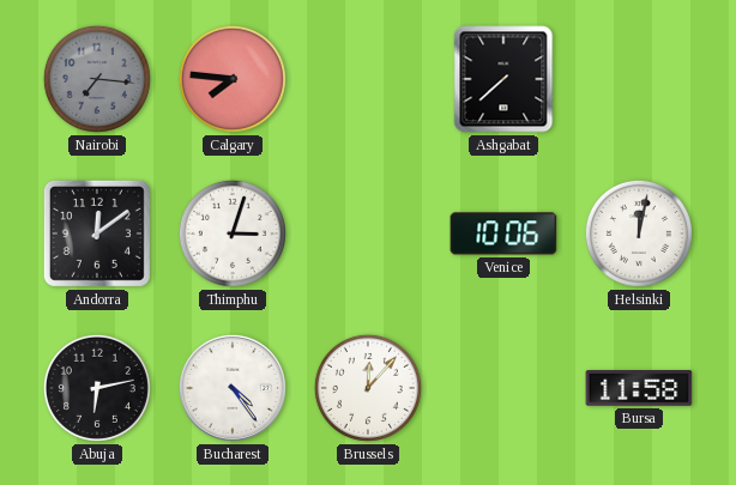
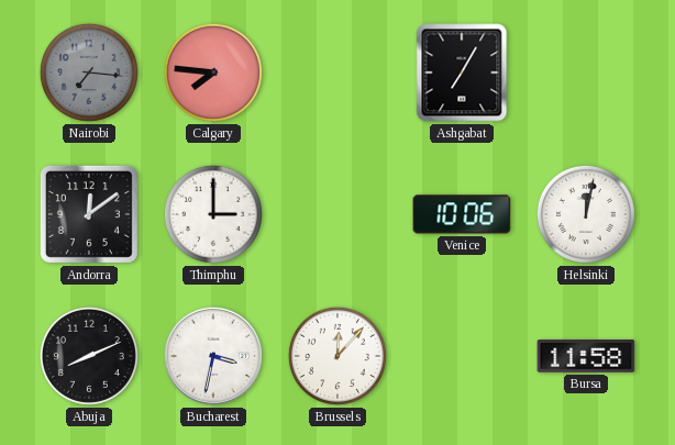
Ashgabat: 7:38 -> 7:05
Thimphu: 3:03 -> 3:00
Abuja: 6:13 -> 8:11
Bucharest: 4:24 -> 3:32
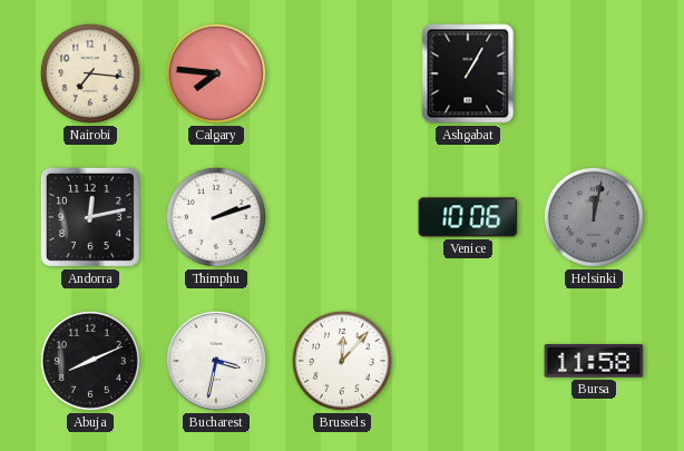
Nairobi dial: grey -> cream
Ashgabat: 7:05 -> 1:05
Andorra: 12:09 -> 12:13
Thimphu: 3:00 -> 2:12
Helsinki dial: white -> grey
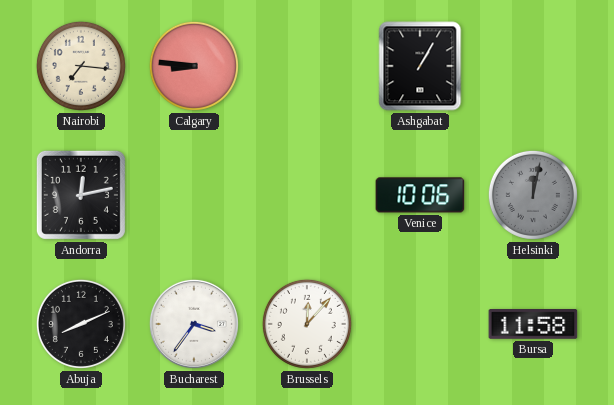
Calgary: 7:46 -> 8:46
Thimphu: 2:12 -> none
Bucharest: 3:32 -> 3:36
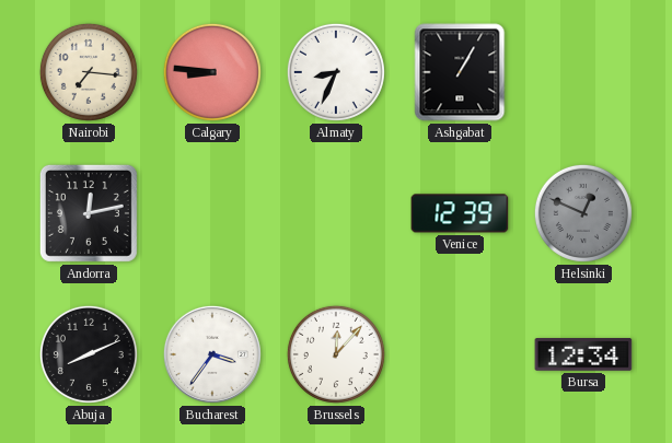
Almaty: none -> 8:34
Venice: 10:06 -> 12:39
Helsinki: 12:02 -> 12:49
Bursa: 11:58 -> 12:34
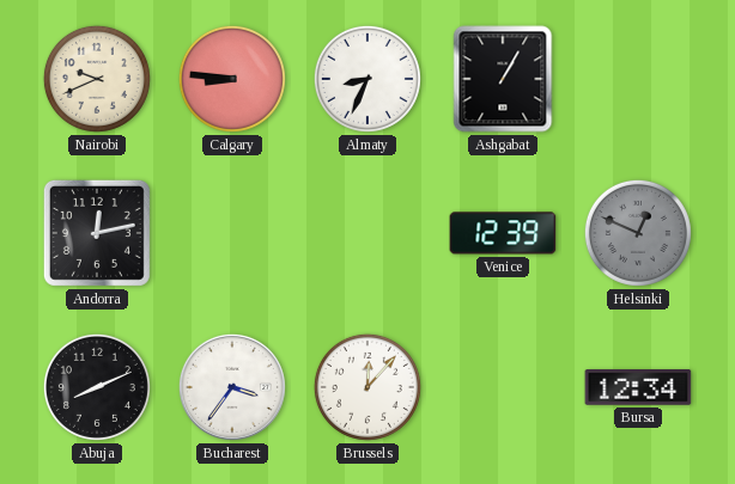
Nairobi: 7:16 -> 9:41
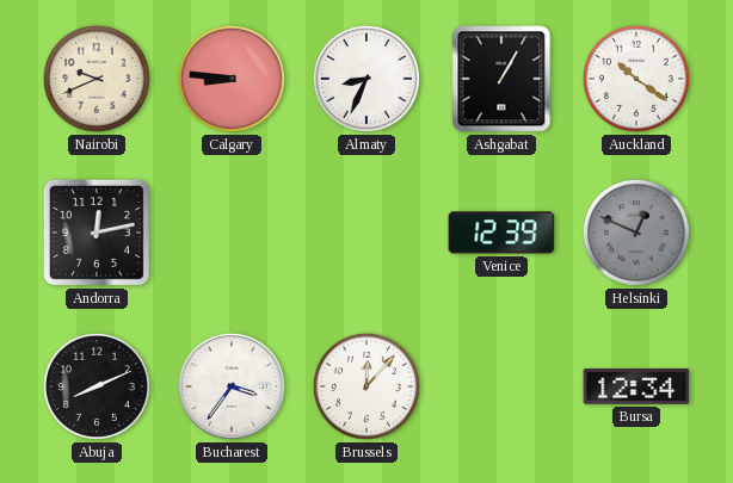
Auckland: none -> 10:21
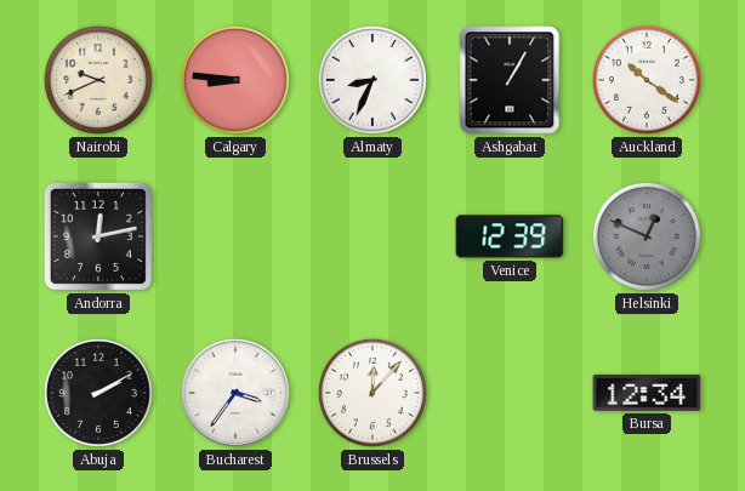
Abuja: 8:11 -> 2:10
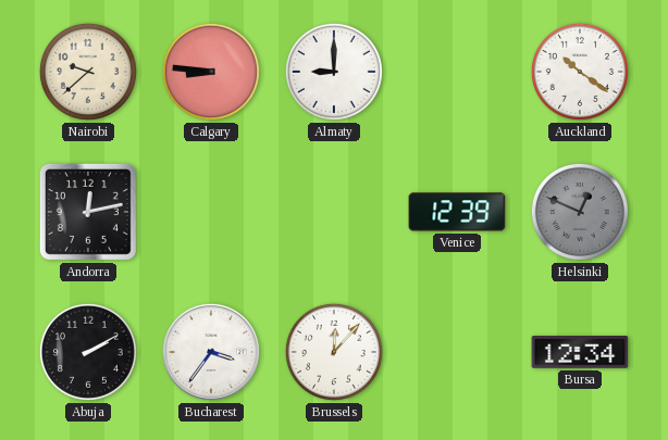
Nairobi: 9:41 -> 9:38
Almaty: 8:34 -> 9:00
Ashgabat: 1:05 -> none
